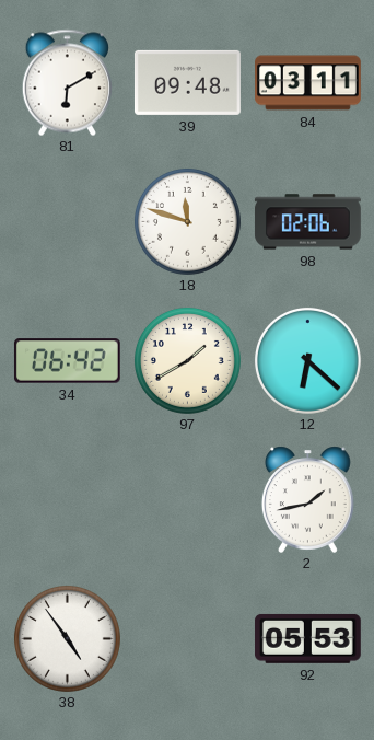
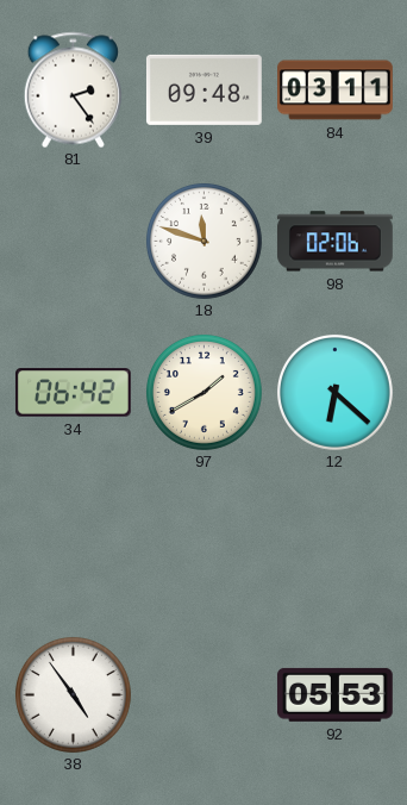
81: 6:10 -> 2:24
2: 1:43 -> none
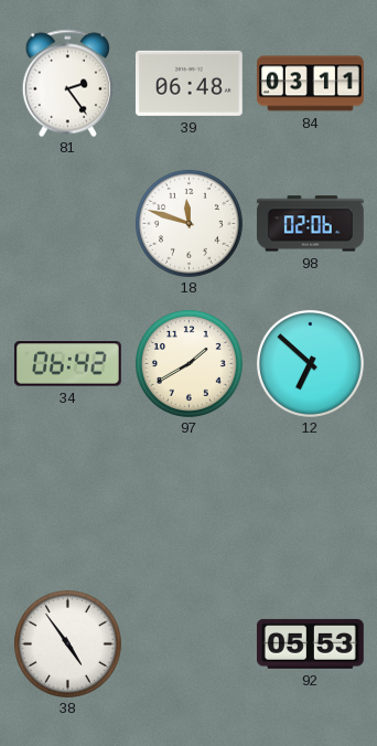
39: 09:48 -> 06:48
12: 6:22 -> 6:52
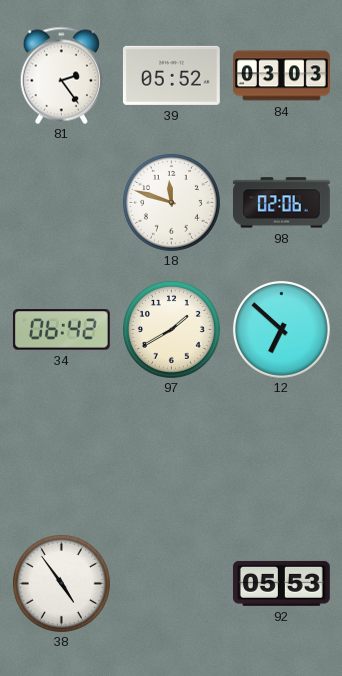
39: 06:48 -> 05:52
84: 03:11 -> 03:03
